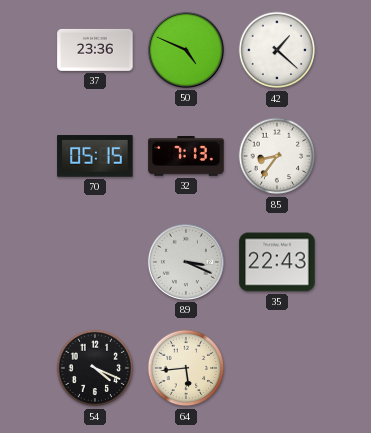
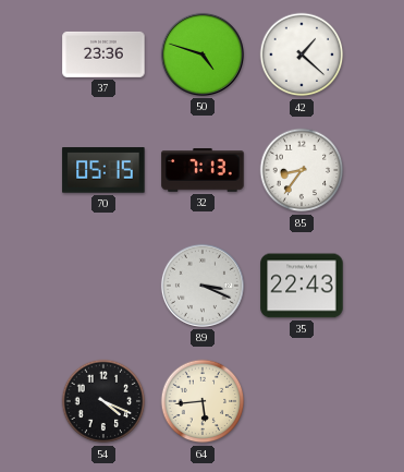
50: 4:49 -> 4:48
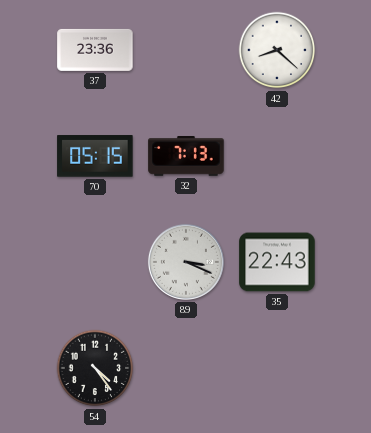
50: 4:48 -> none
42: 1:22 -> 8:22
85: 8:36 -> none
54: 4:19 -> 4:24
64: 5:44 -> none
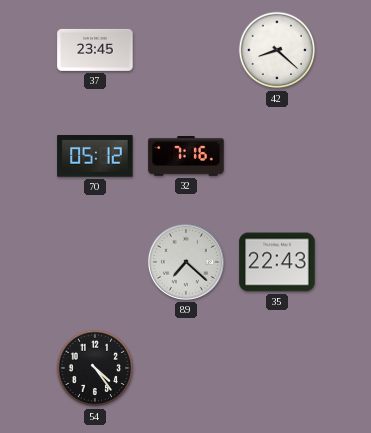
37: 23:36 -> 23:45
70: 05:15 -> 05:12
32: 7:13 -> 7:16
89: 3:19 -> 7:22
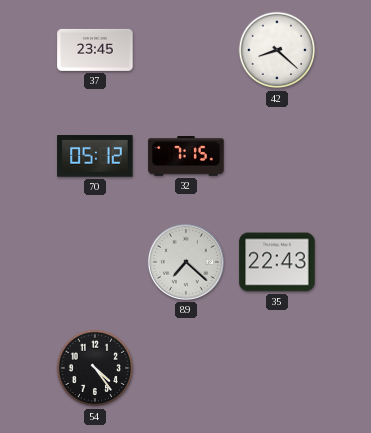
32: 7:16 -> 7:15
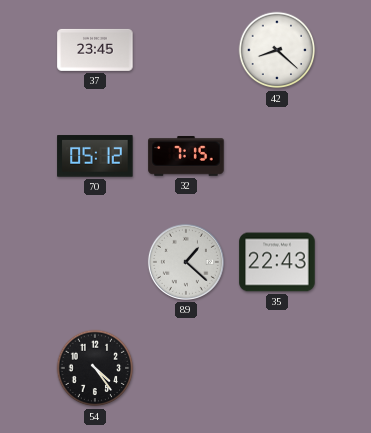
89: 7:22 -> 1:22
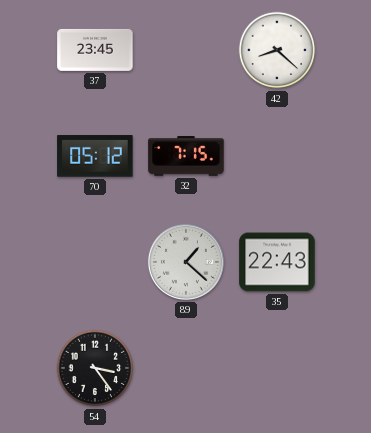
54: 4:24 -> 3:24
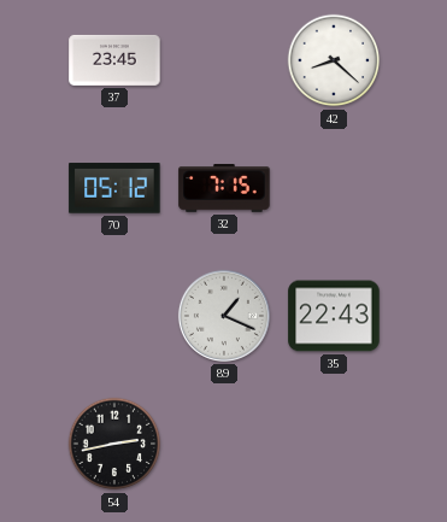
89: 1:22 -> 1:19
54: 3:24 -> 2:43
